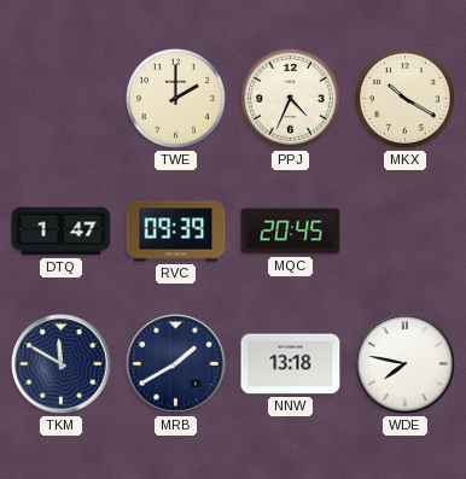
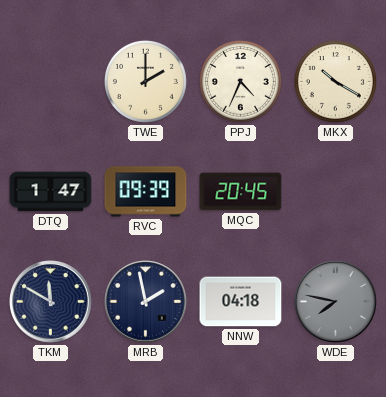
MRB: 1:40 -> 1:58
NNW: 13:18 -> 04:18
WDE dial: white -> grey
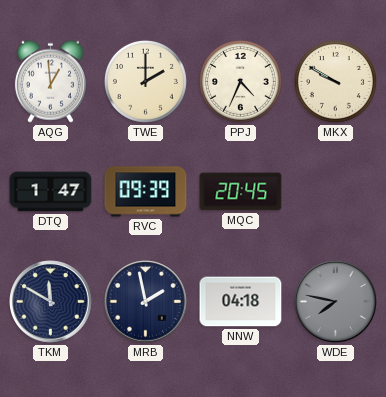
AQG: none -> 12:59
MKX: 10:20 -> 9:50
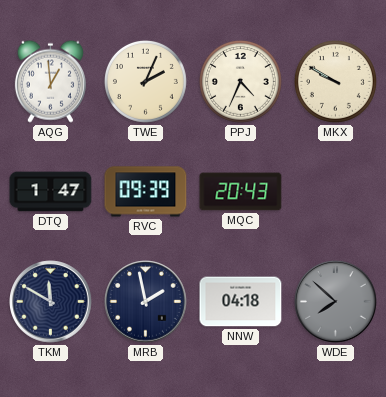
TWE: 2:00 -> 2:04
MQC: 20:45 -> 20:43
WDE: 7:47 -> 7:52
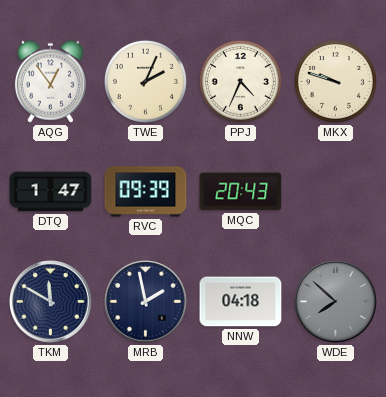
AQG: 12:59 -> 12:54
MKX: 9:50 -> 9:48
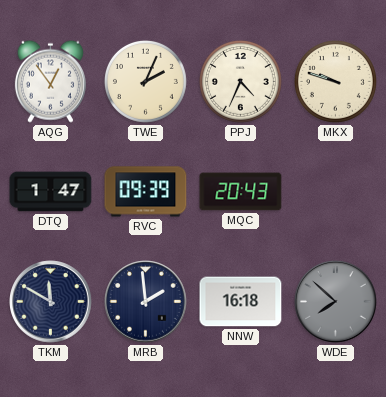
MRB: 1:58 -> 1:59
NNW: 04:18 -> 16:18
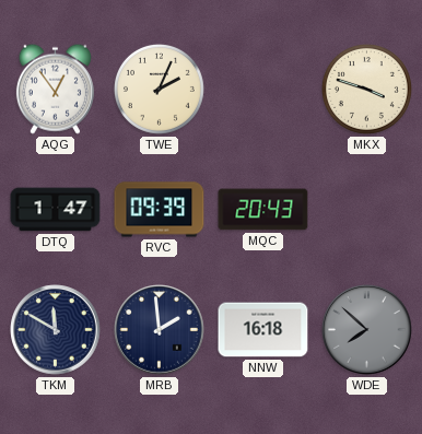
PPJ: 4:34 -> none
MKX: 9:48 -> 3:48
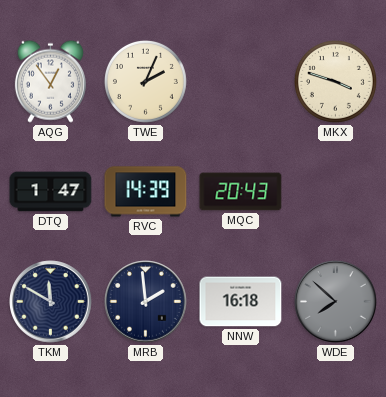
RVC: 09:39 -> 14:39
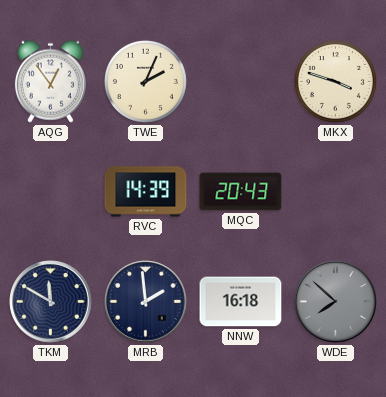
DTQ: 1:47 -> none
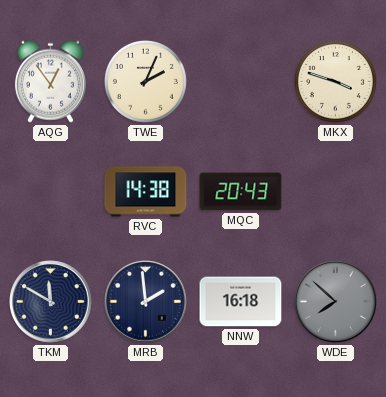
RVC: 14:39 -> 14:38
